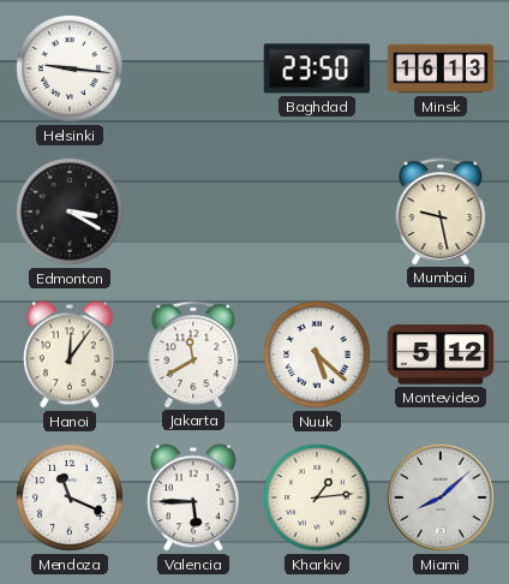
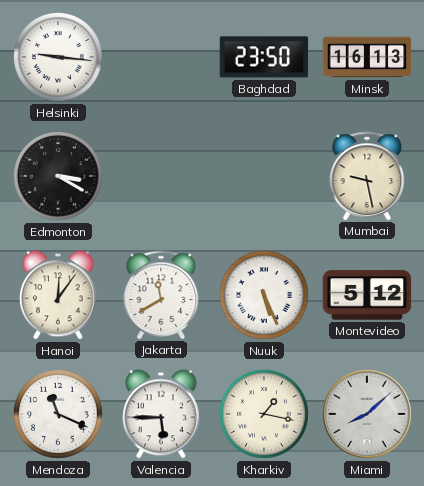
Nuuk: 5:22 -> 5:26
Kharkiv: 1:14 -> 1:17
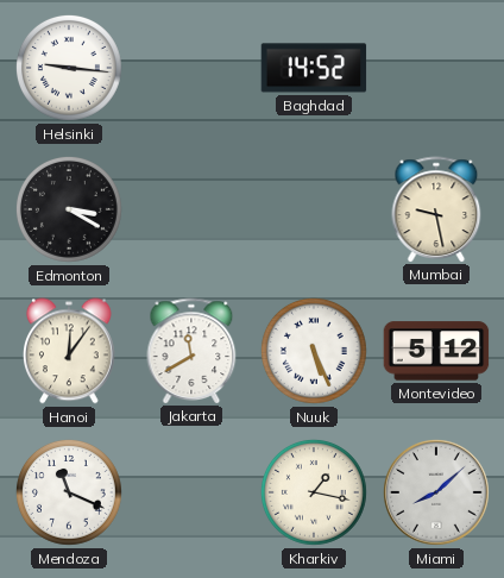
Baghdad: 23:50 -> 14:52
Minsk: 16:13 -> none
Valencia: 5:45 -> none
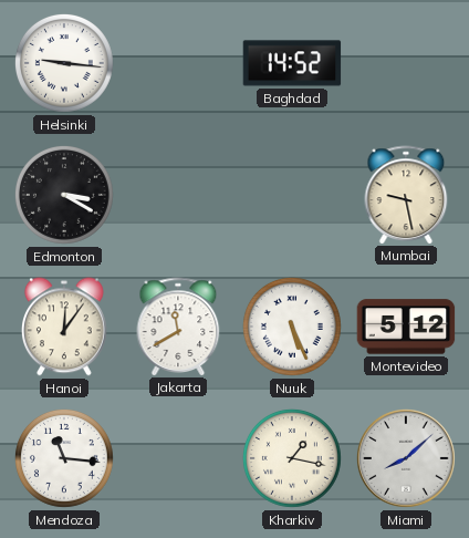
Mendoza: 11:19 -> 11:16
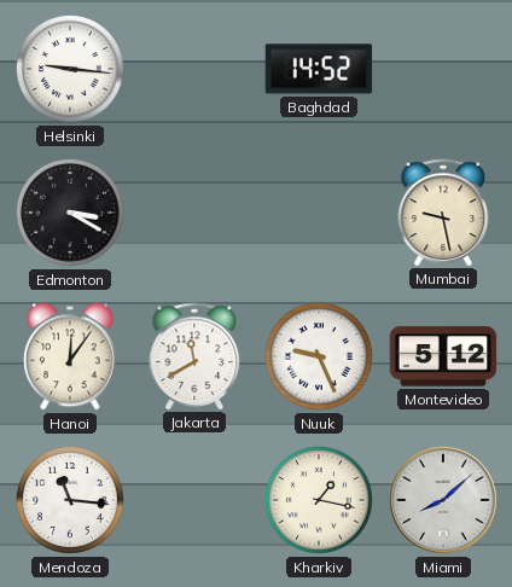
Nuuk: 5:26 -> 9:26
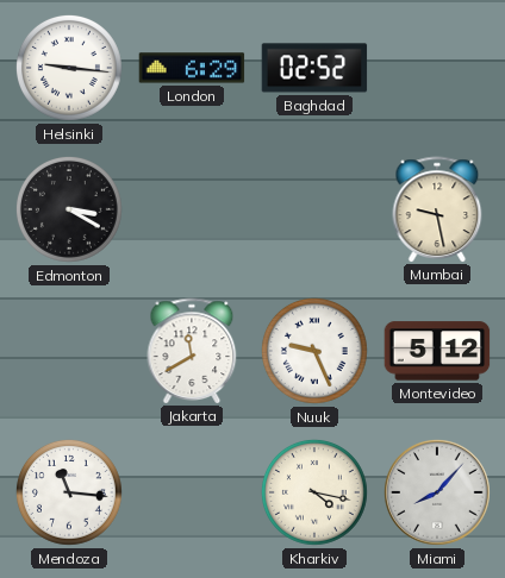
London: none -> 6:29
Baghdad: 14:52 -> 02:52
Hanoi: 12:06 -> none
Kharkiv: 1:17 -> 4:17
Miami: 8:08 -> 8:07
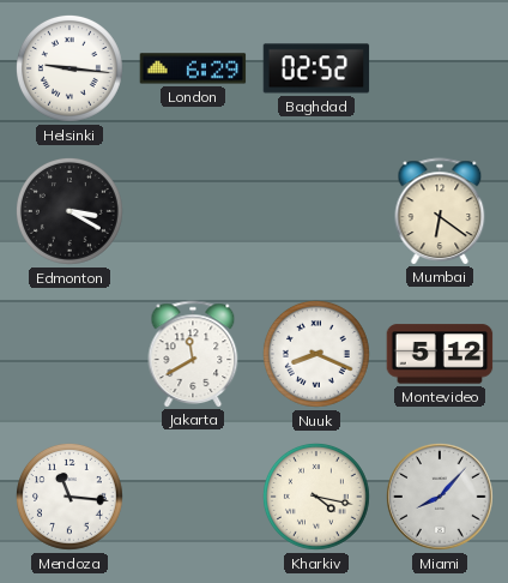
Mumbai: 9:28 -> 6:21
Nuuk: 9:26 -> 8:19
